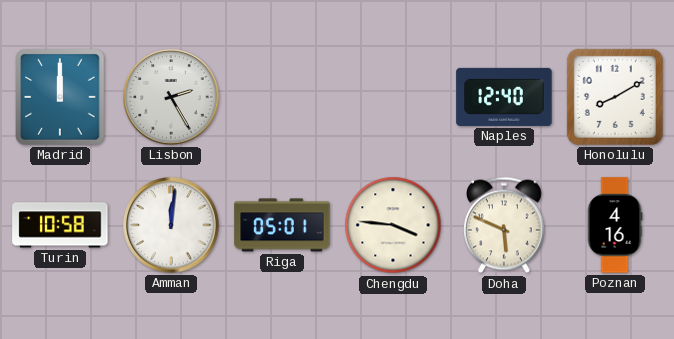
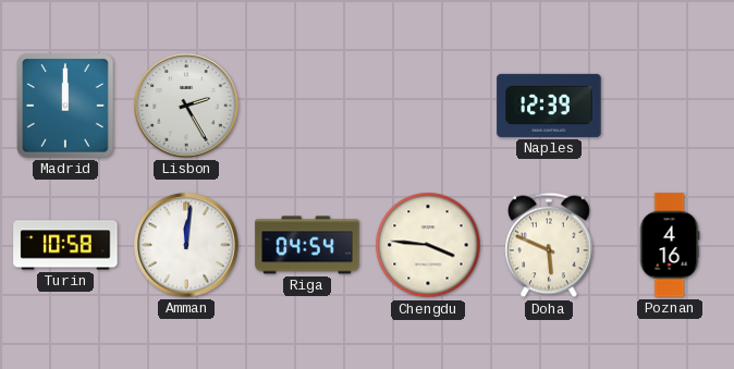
Naples: 12:40 -> 12:39
Honolulu: 8:10 -> none
Riga: 05:01 -> 04:54
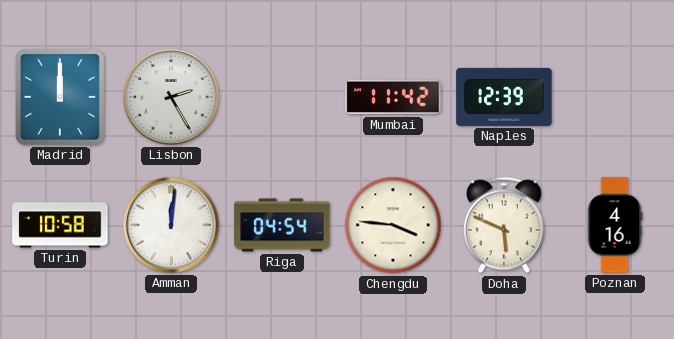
Mumbai: none -> 11:42
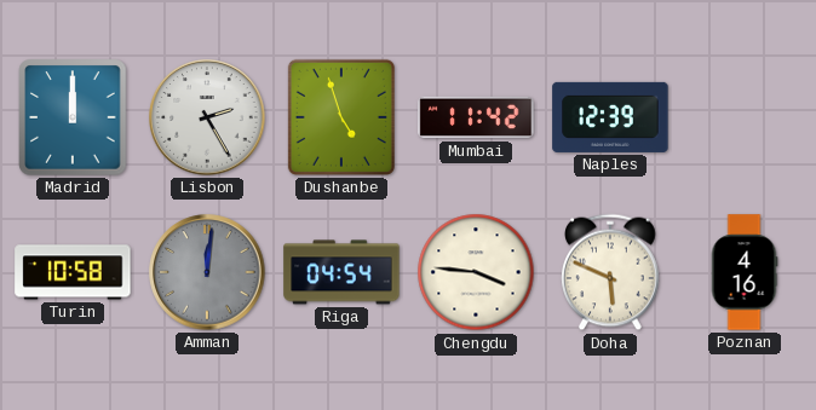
Dushanbe: none -> 4:57
Amman dial: white -> grey
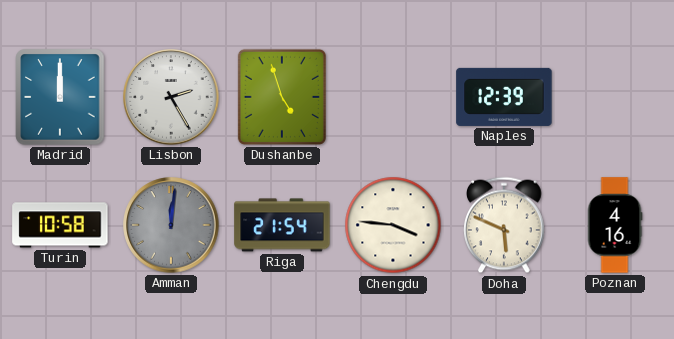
Mumbai: 11:42 -> none
Riga: 04:54 -> 21:54
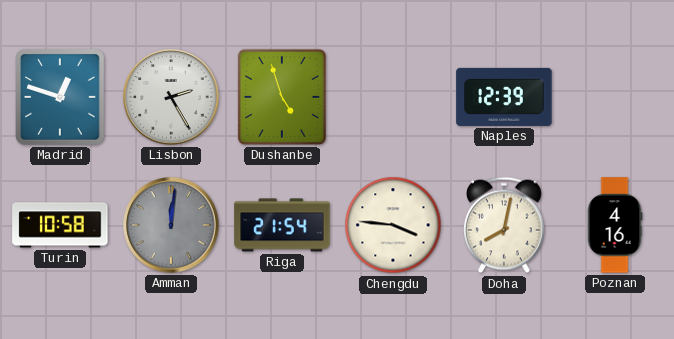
Madrid: 12:00 -> 12:48
Doha: 5:49 -> 8:02
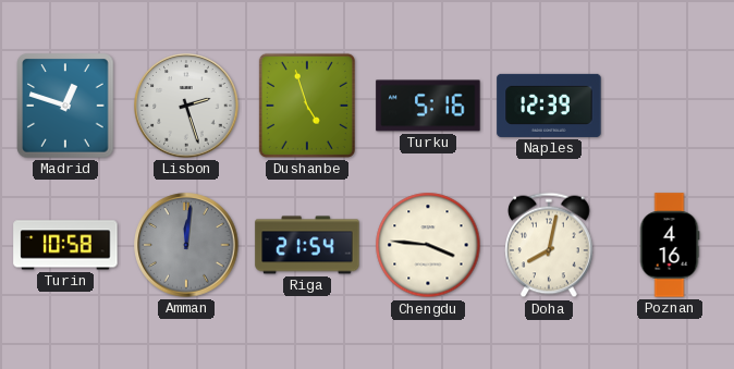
Lisbon: 2:25 -> 2:27
Turku: none -> 5:16
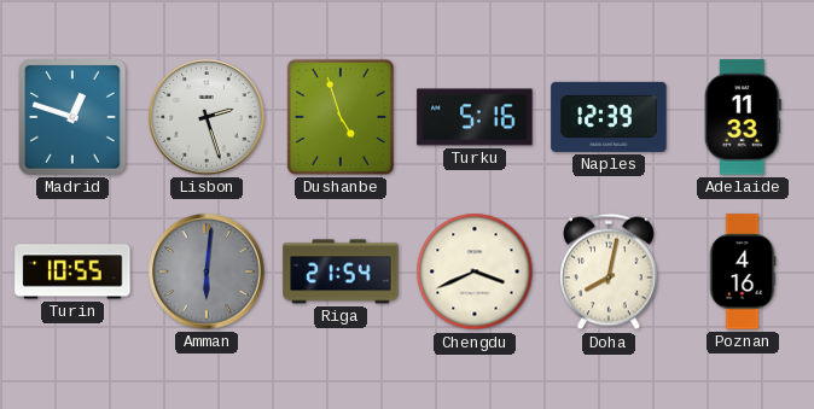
Adelaide: none -> 11:33
Turin: 10:58 -> 10:55
Amman: 12:01 -> 6:01
Chengdu: 3:46 -> 3:41
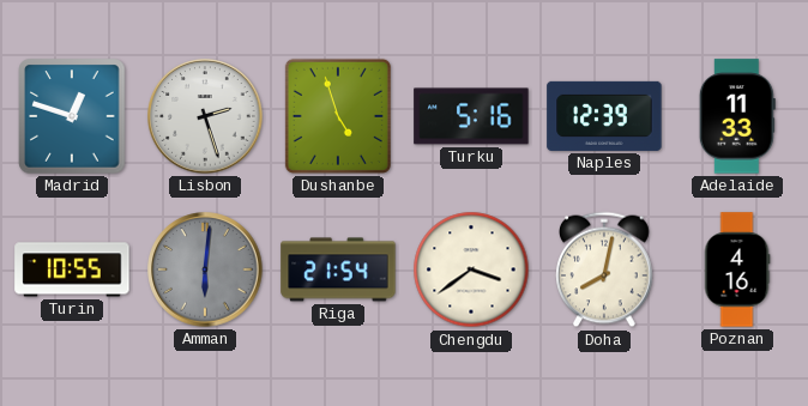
Chengdu: 3:41 -> 3:39
